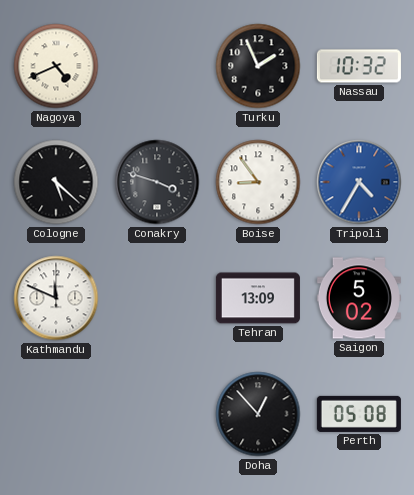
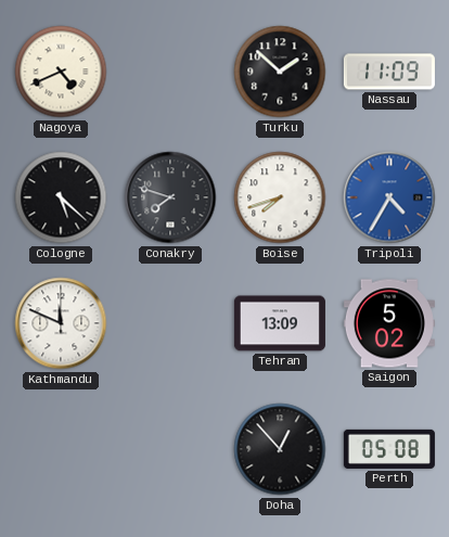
Turku: 1:56 -> 1:52
Nassau: 10:32 -> 11:09
Conakry: 3:48 -> 7:48
Boise: 8:54 -> 7:42
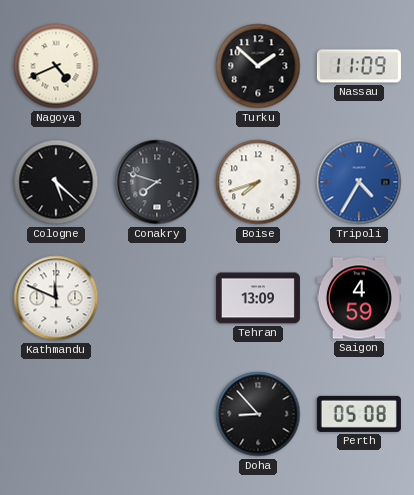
Saigon: 5:02 -> 4:59
Doha: 12:53 -> 8:53
